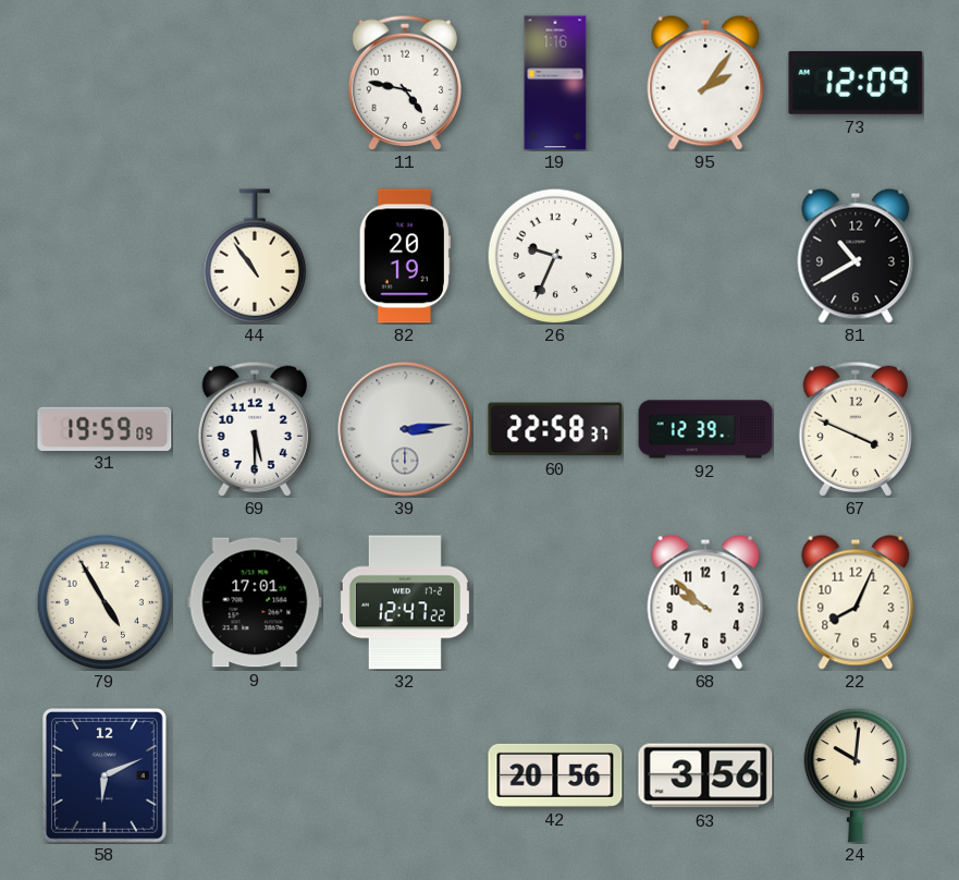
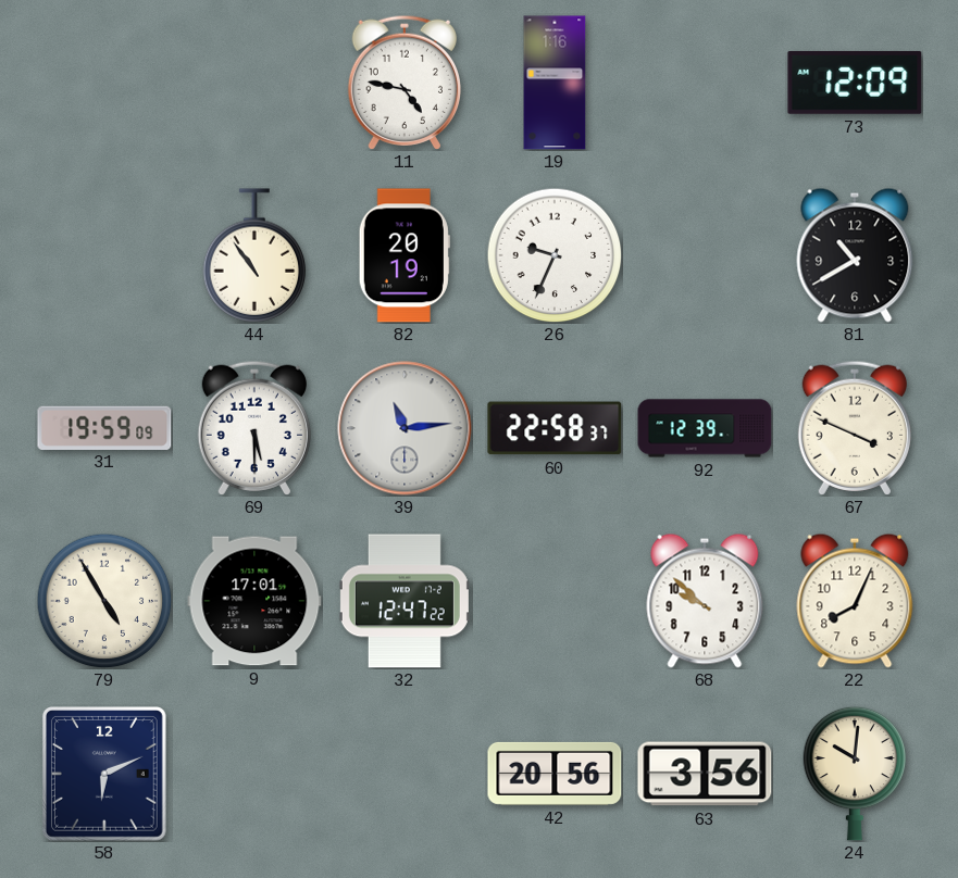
95: 2:06 -> none
39: 3:14 -> 11:14
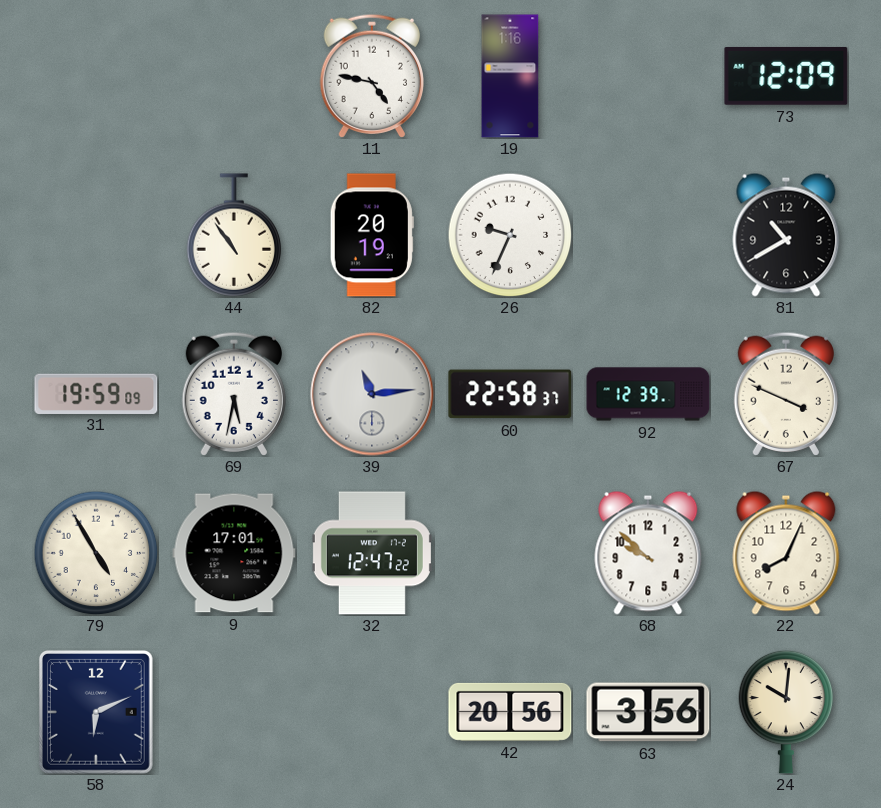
69: 5:30 -> 5:32
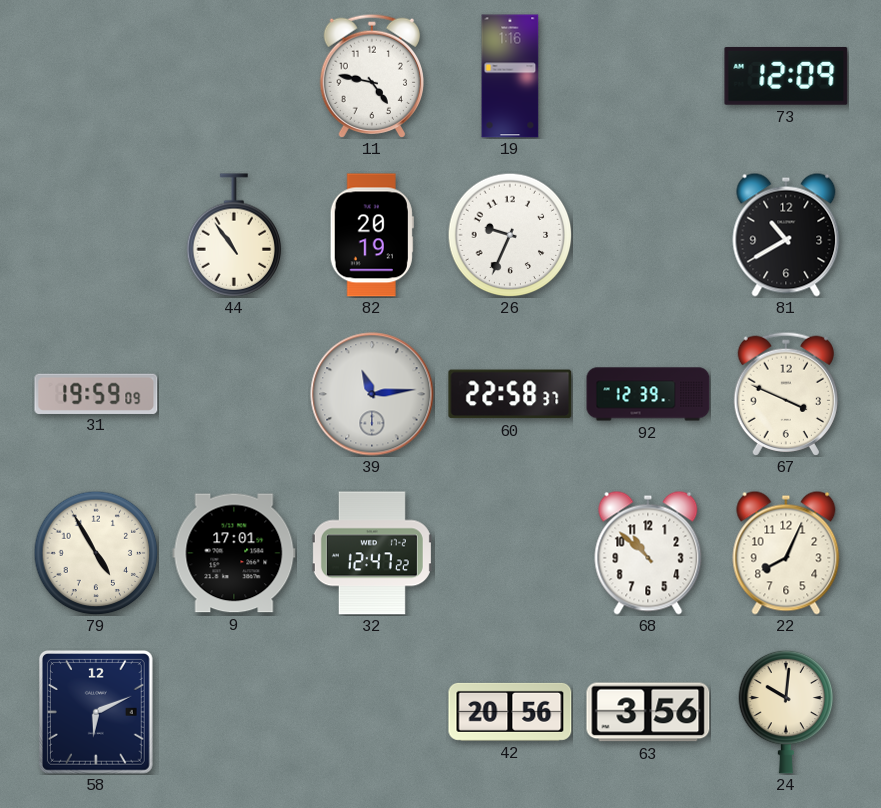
69: 5:32 -> none
68: 9:52 -> 10:52
